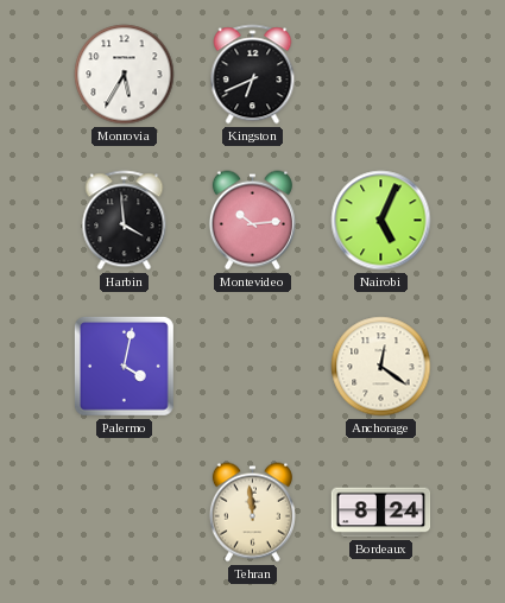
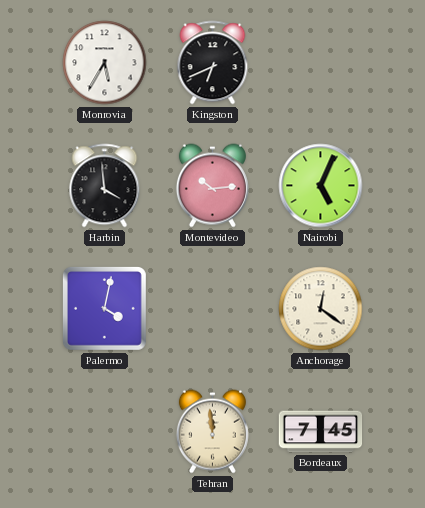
Bordeaux: 8:24 -> 7:45
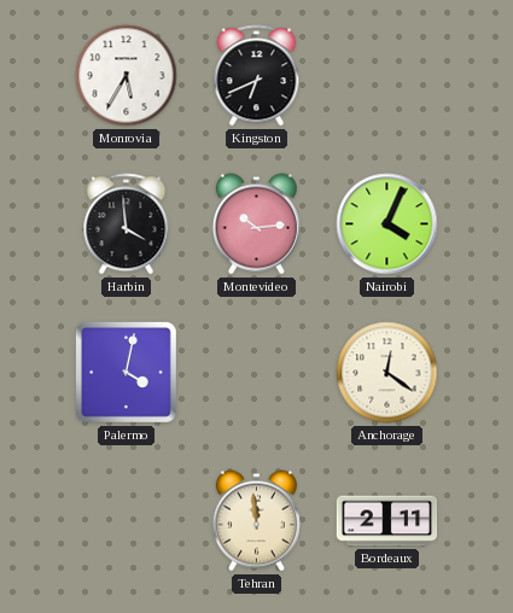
Nairobi: 5:04 -> 4:04
Bordeaux: 7:45 -> 2:11
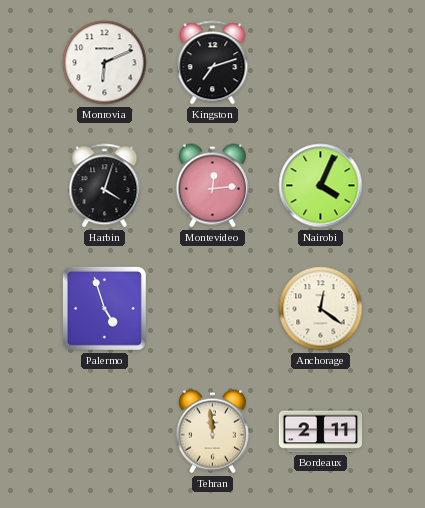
Monrovia: 5:35 -> 6:11
Kingston: 6:41 -> 7:12
Harbin: 3:59 -> 4:03
Montevideo: 10:14 -> 12:14
Palermo: 4:02 -> 4:57
